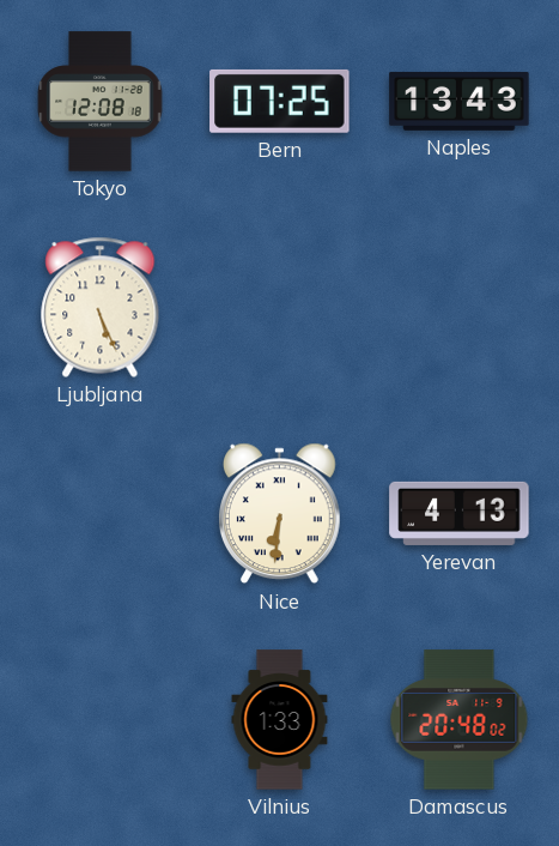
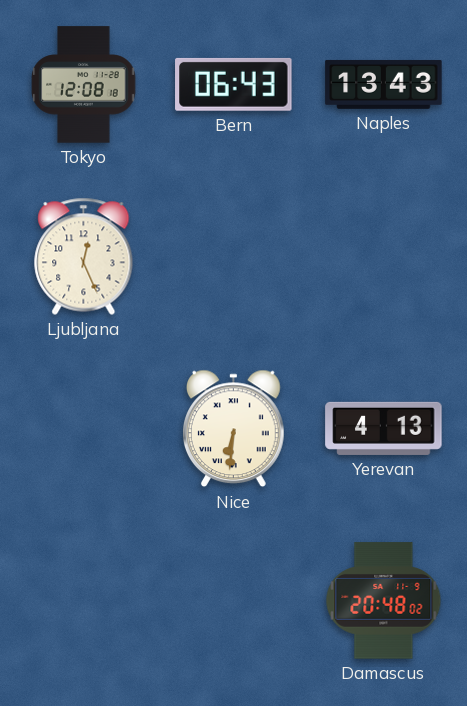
Bern: 07:25 -> 06:43
Ljubljana: 5:26 -> 12:26
Vilnius: 1:33 -> none
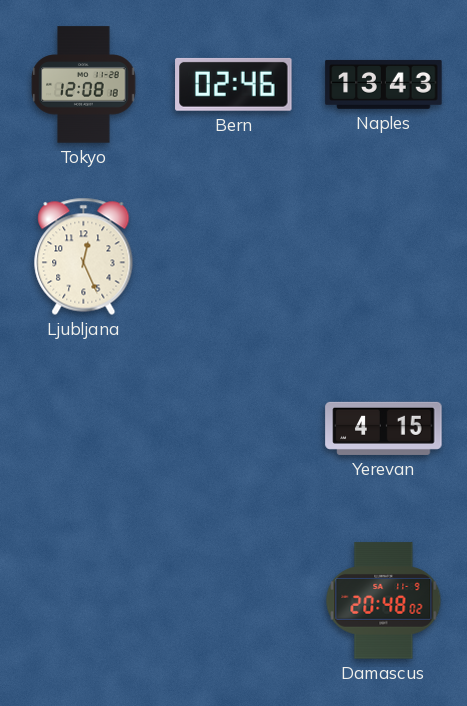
Bern: 06:43 -> 02:46
Nice: 6:31 -> none
Yerevan: 4:13 -> 4:15
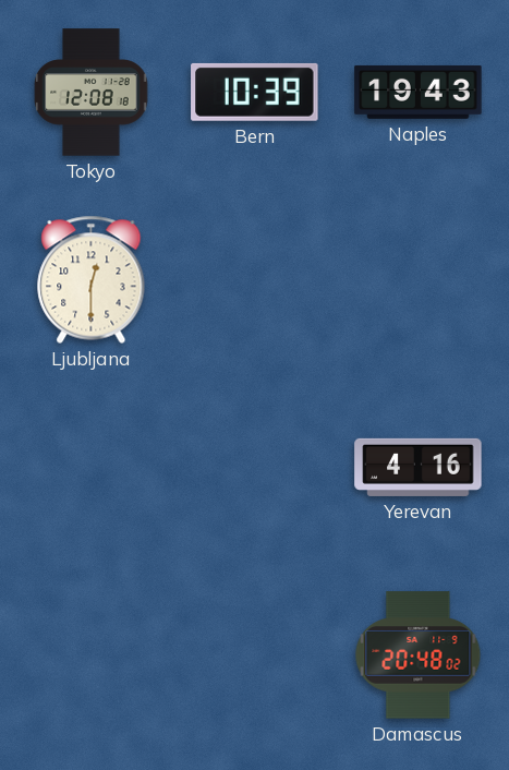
Bern: 02:46 -> 10:39
Naples: 13:43 -> 19:43
Ljubljana: 12:26 -> 12:30
Yerevan: 4:15 -> 4:16
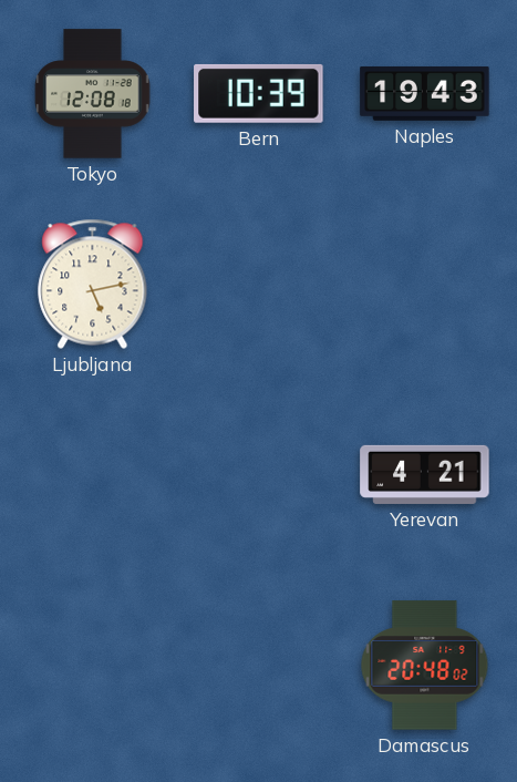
Ljubljana: 12:30 -> 5:13
Yerevan: 4:16 -> 4:21
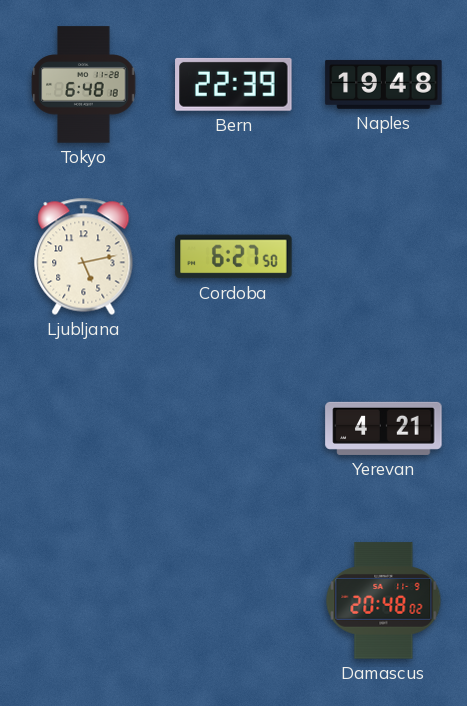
Tokyo: 12:08 -> 6:48
Bern: 10:39 -> 22:39
Naples: 19:43 -> 19:48
Cordoba: none -> 6:27
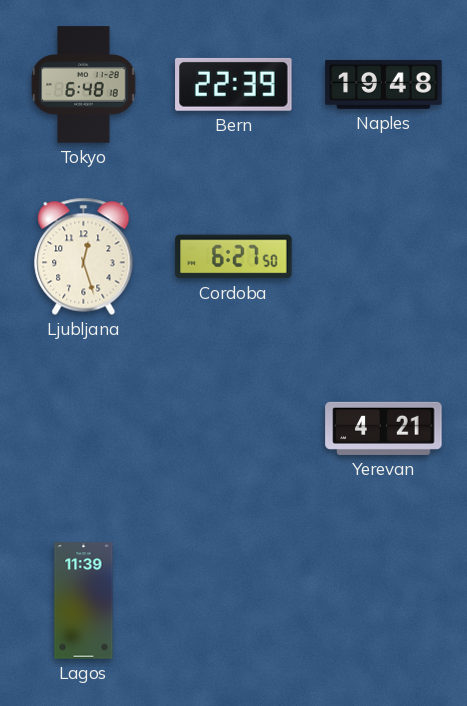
Ljubljana: 5:13 -> 12:27
Lagos: none -> 11:39
Damascus: 20:48 -> none
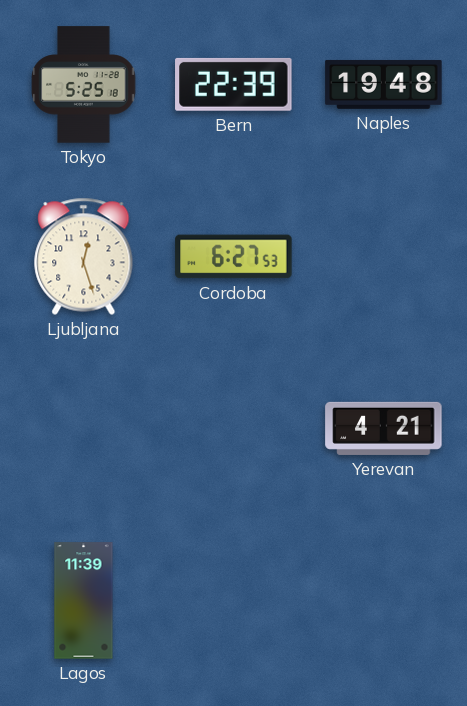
Tokyo: 6:48 -> 5:25
Cordoba: 6:27:50 -> 6:27:53
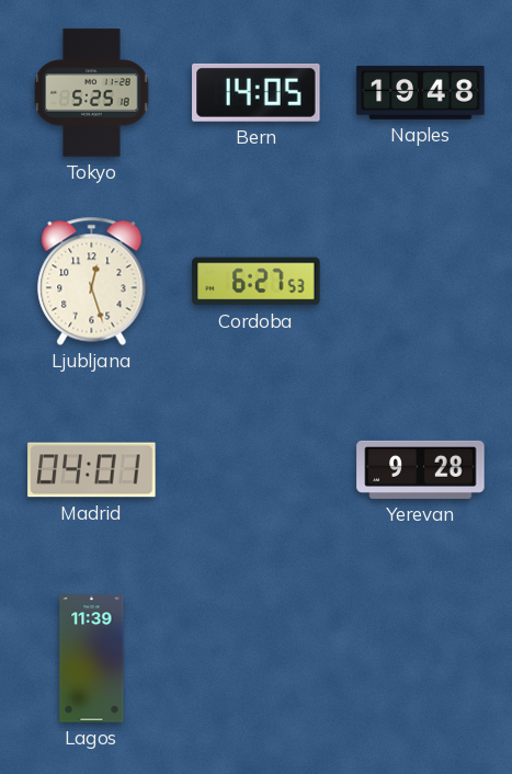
Bern: 22:39 -> 14:05
Madrid: none -> 04:01
Yerevan: 4:21 -> 9:28
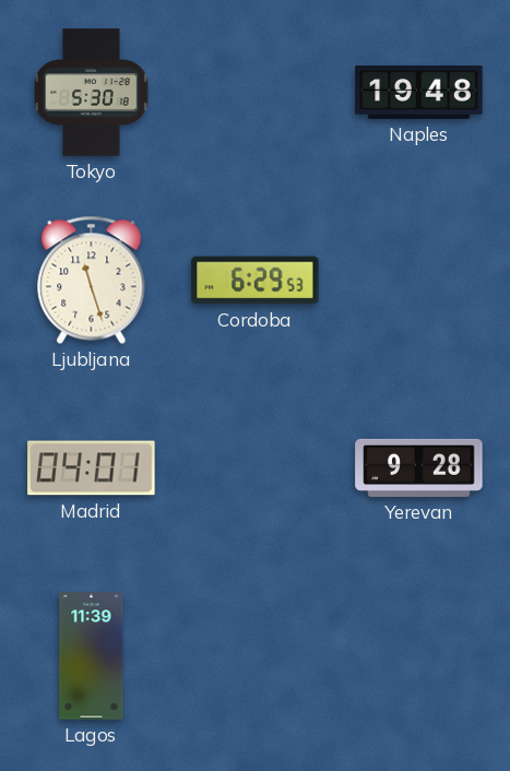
Tokyo: 5:25 -> 5:30
Bern: 14:05 -> none
Ljubljana: 12:27 -> 11:27
Cordoba: 6:27 -> 6:29
